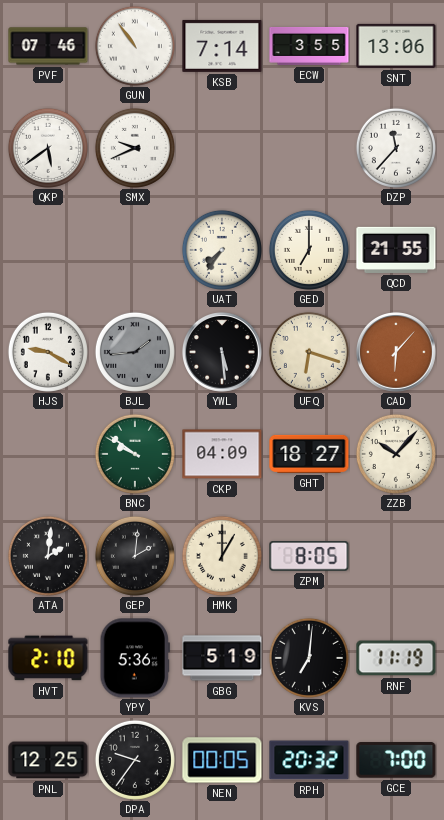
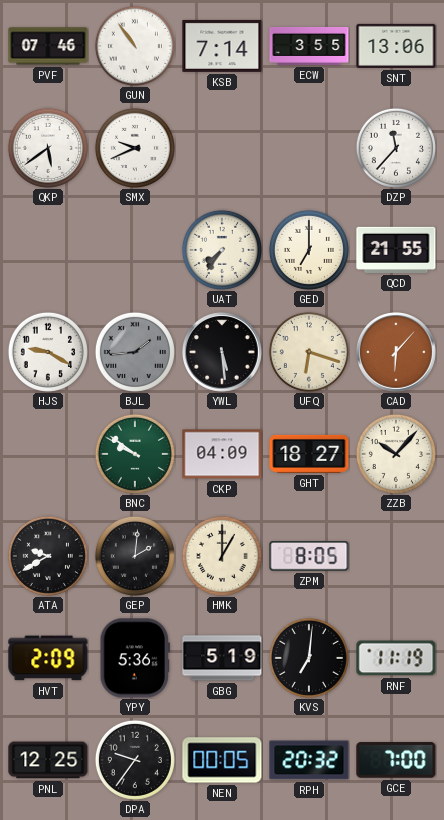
ATA: 2:01 -> 9:40
HVT: 2:10 -> 2:09
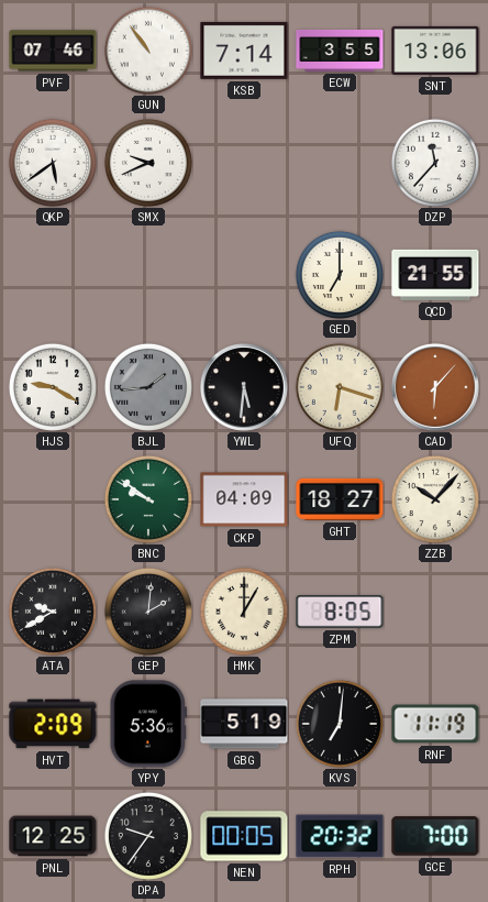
UAT: 7:36 -> none
YWL: 5:29 -> 5:31
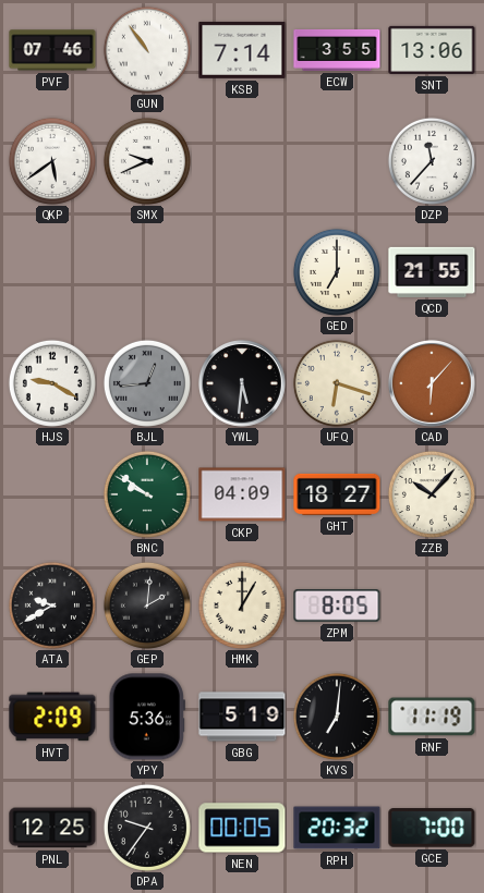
BJL: 1:44 -> 12:44
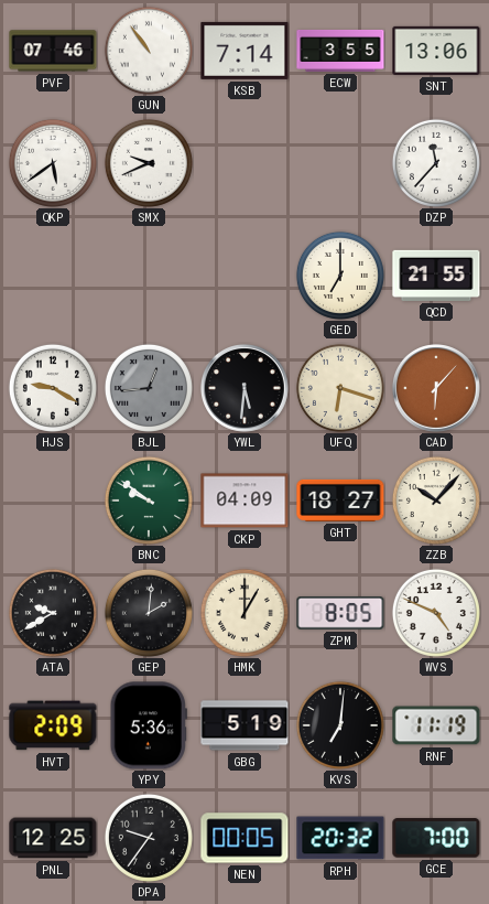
WVS: none -> 4:49
